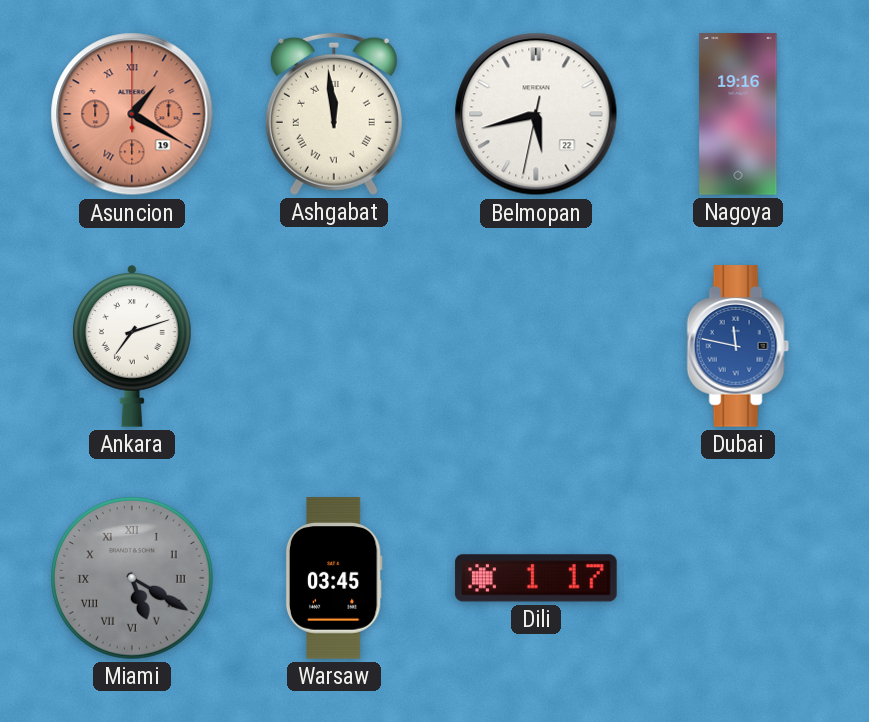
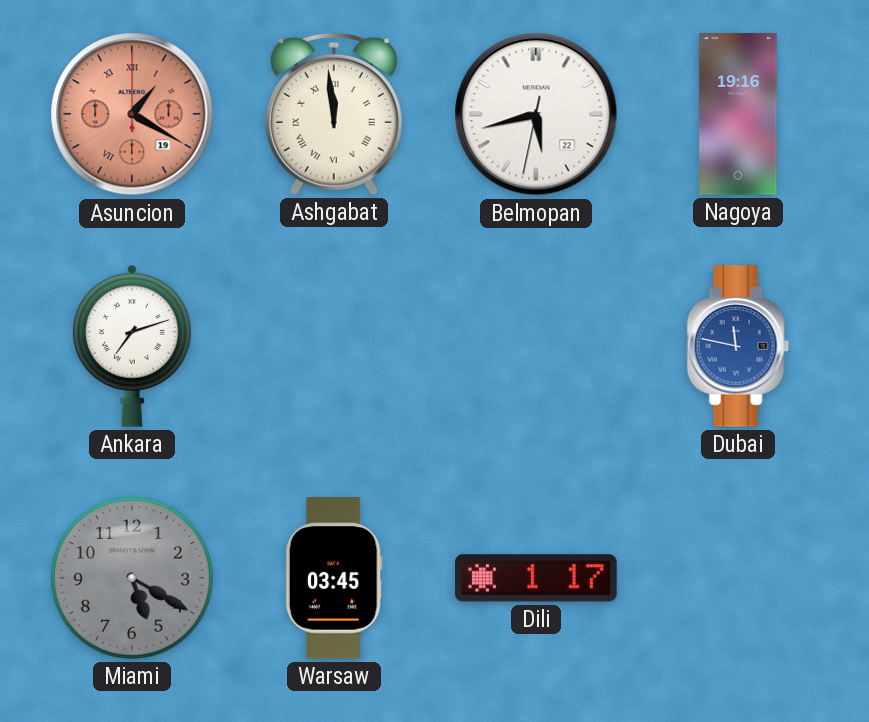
Miami numerals: Roman -> Arabic
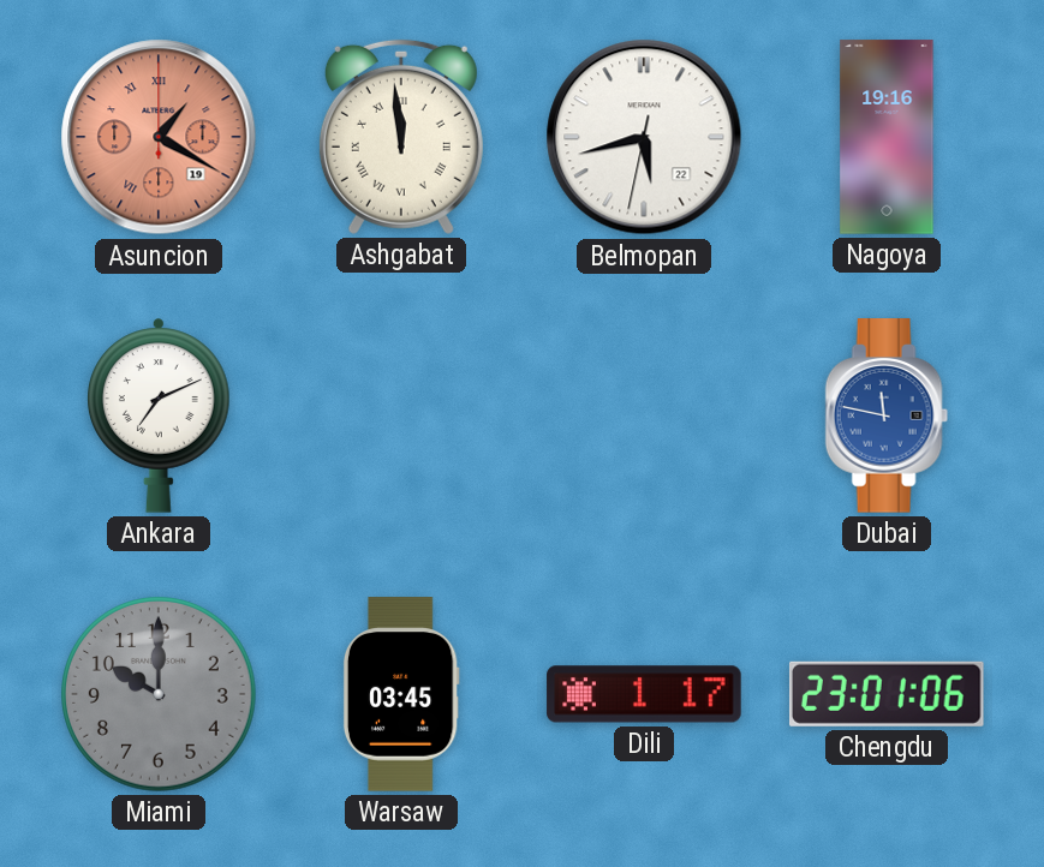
Ankara: 7:12 -> 7:11
Miami: 5:20 -> 10:00
Chengdu: none -> 23:01
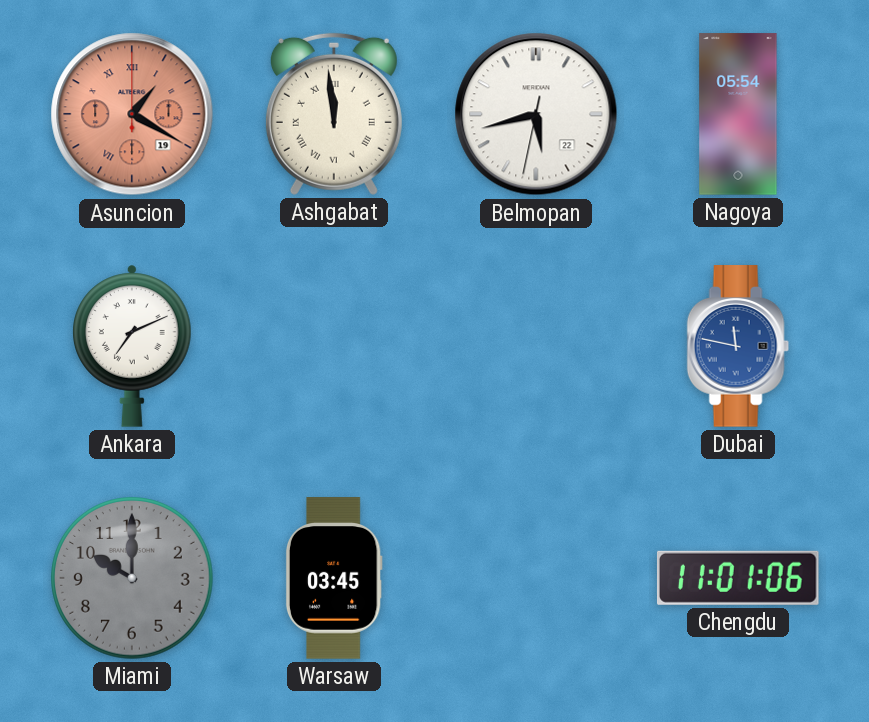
Nagoya: 19:16 -> 05:54
Dili: 1:17 -> none
Chengdu: 23:01 -> 11:01
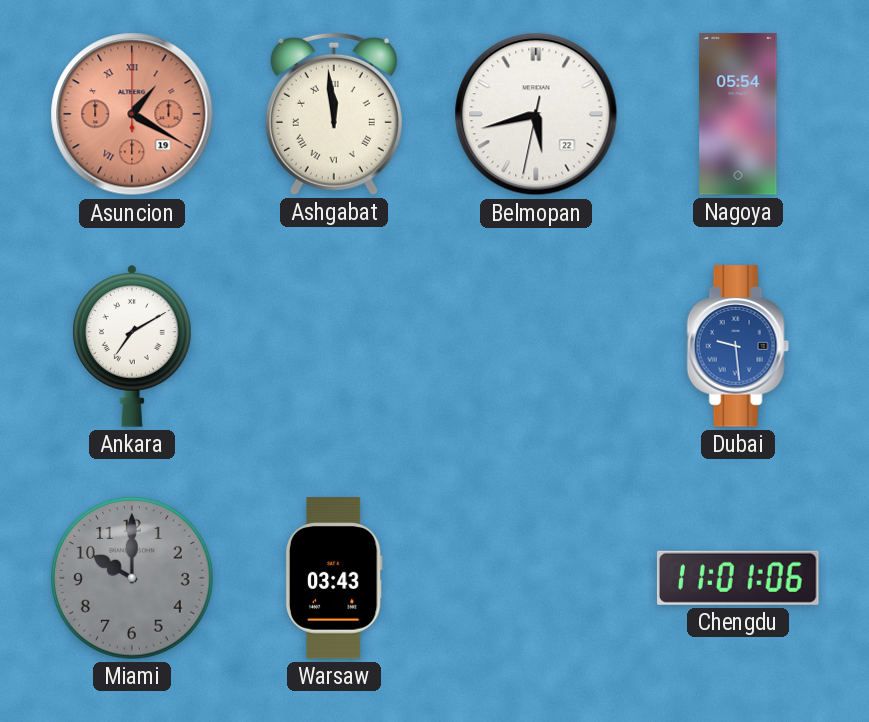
Ankara: 7:11 -> 7:10
Dubai: 11:47 -> 9:29
Warsaw: 03:45 -> 03:43
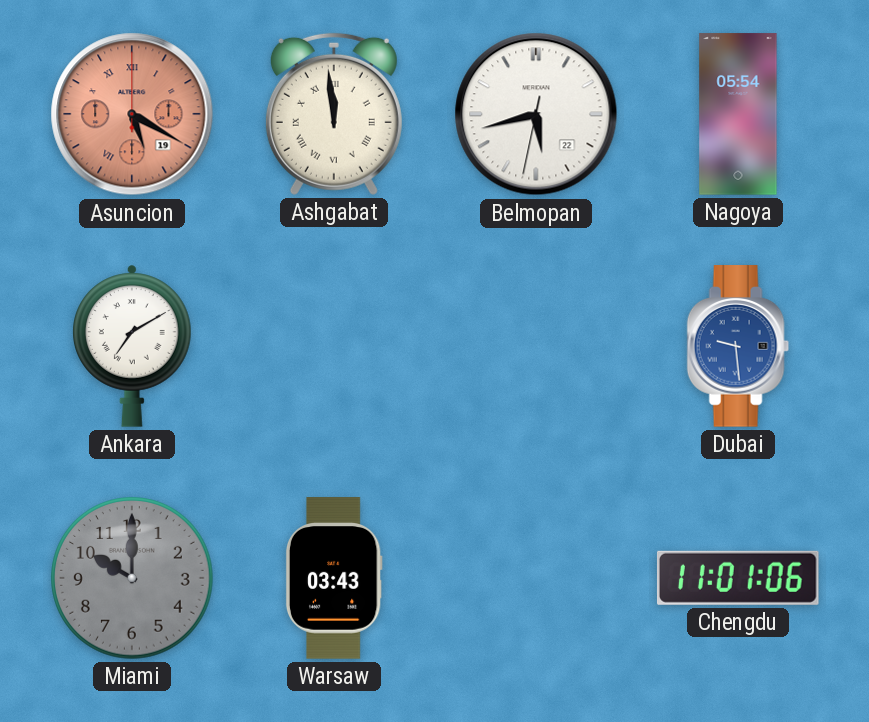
Asuncion: 1:20 -> 5:20
